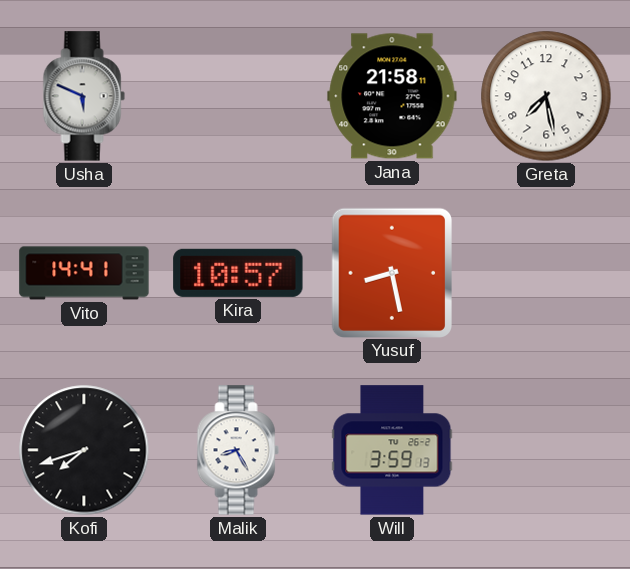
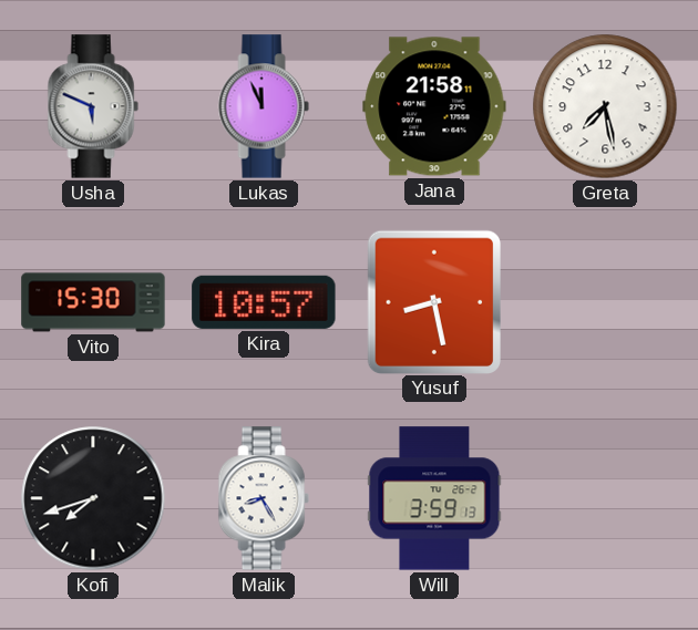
Lukas: none -> 11:56
Vito: 14:41 -> 15:30
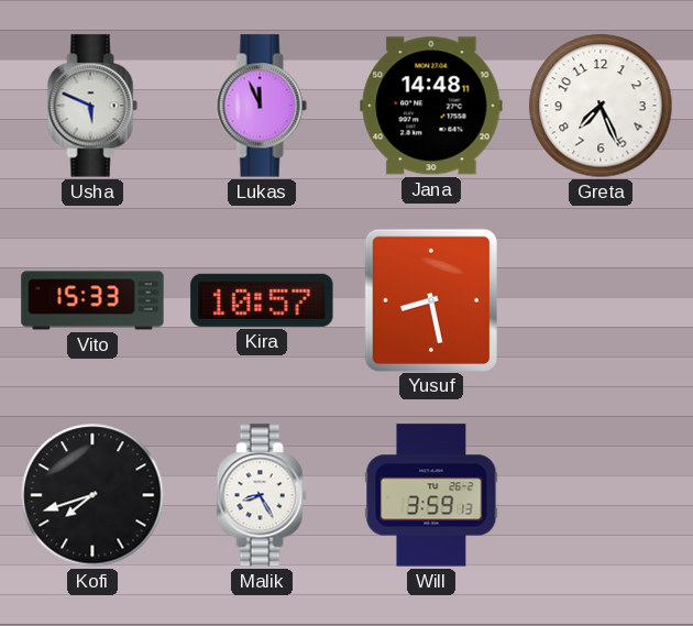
Jana: 21:58 -> 14:48
Greta: 7:28 -> 7:26
Vito: 15:30 -> 15:33
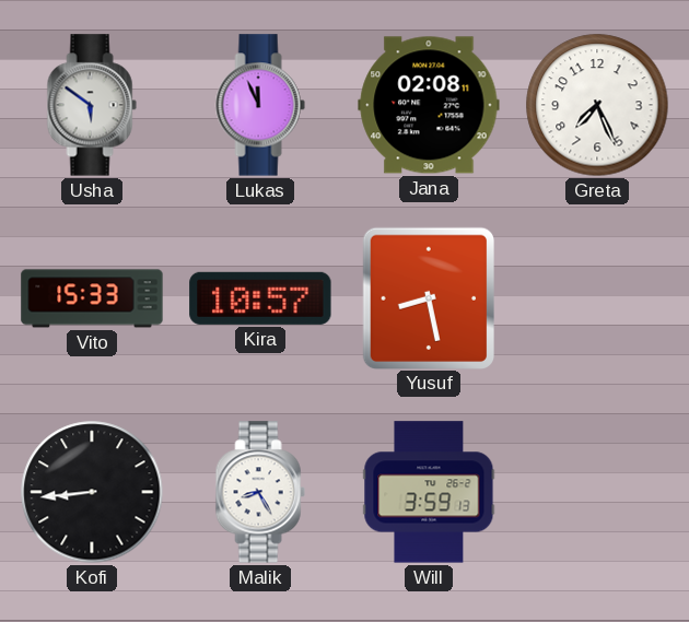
Usha: 5:49 -> 5:51
Jana: 14:48 -> 02:08
Kofi: 7:42 -> 8:44
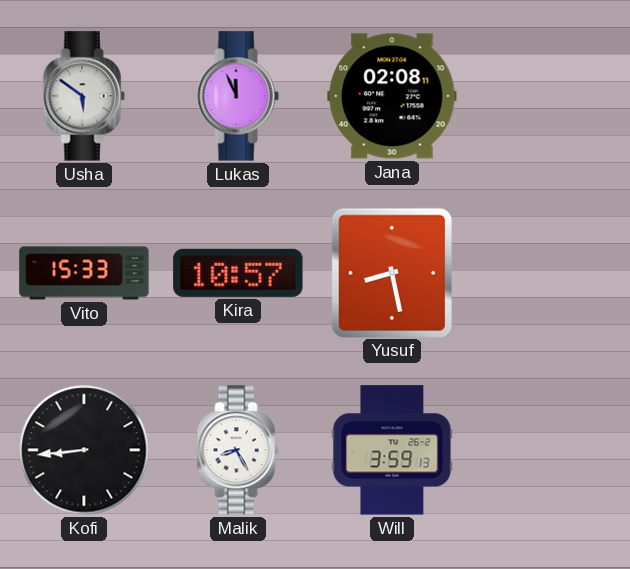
Greta: 7:26 -> none
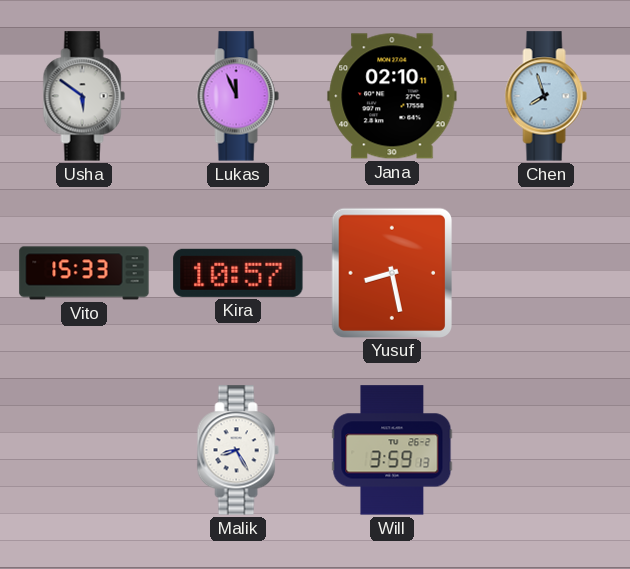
Jana: 02:08 -> 02:10
Chen: none -> 7:57
Kofi: 8:44 -> none
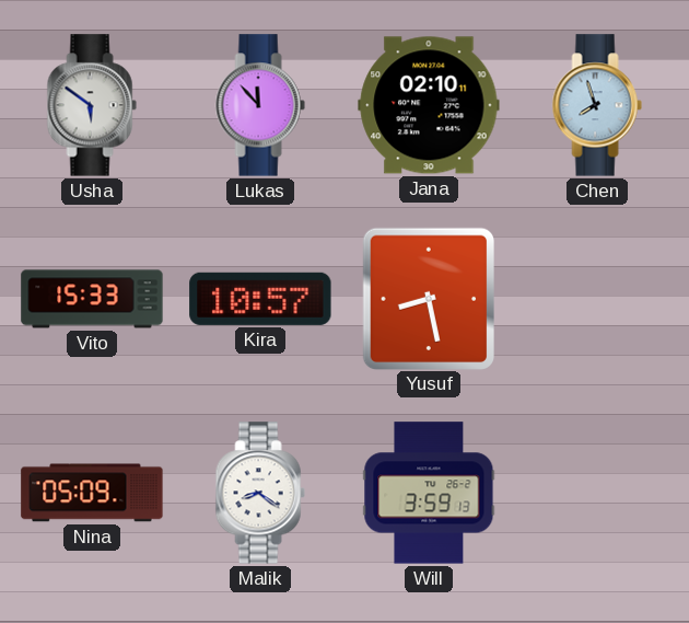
Lukas: 11:56 -> 11:53
Nina: none -> 05:09
Malik: 8:25 -> 8:21
